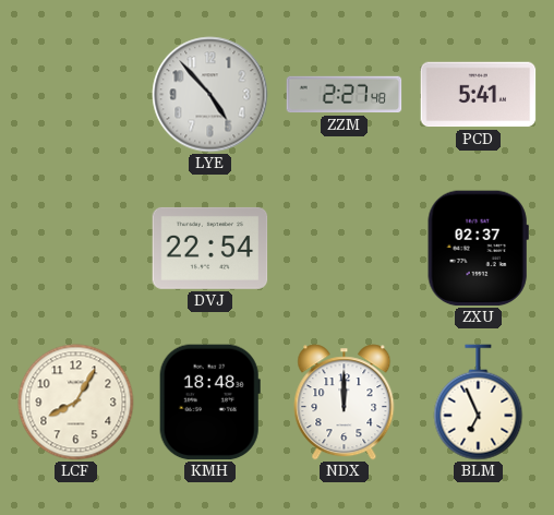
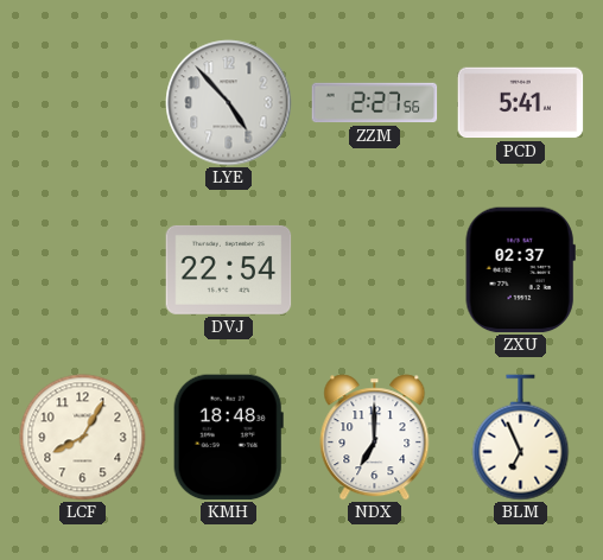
ZZM: 2:27:48 -> 2:27:56
NDX: 12:00 -> 7:00
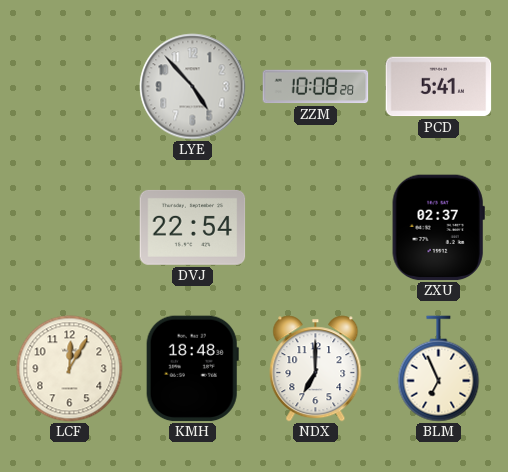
ZZM: 2:27 -> 10:08
LCF: 8:05 -> 12:05
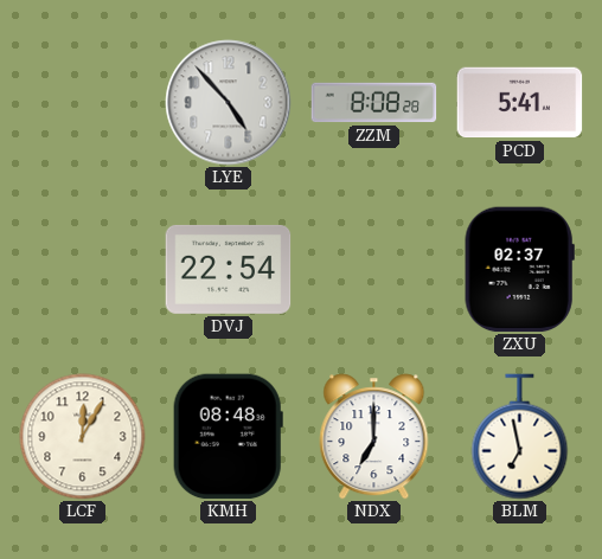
ZZM: 10:08 -> 8:08
KMH: 18:48 -> 08:48
BLM: 6:56 -> 6:58
